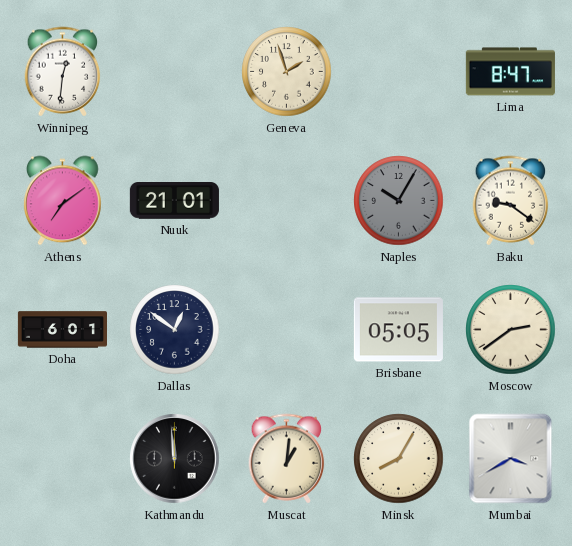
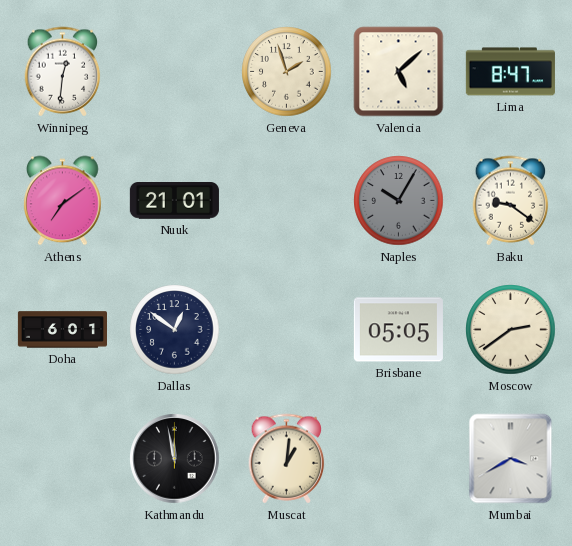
Valencia: none -> 5:08
Kathmandu: 11:59 -> 11:58
Minsk: 8:05 -> none
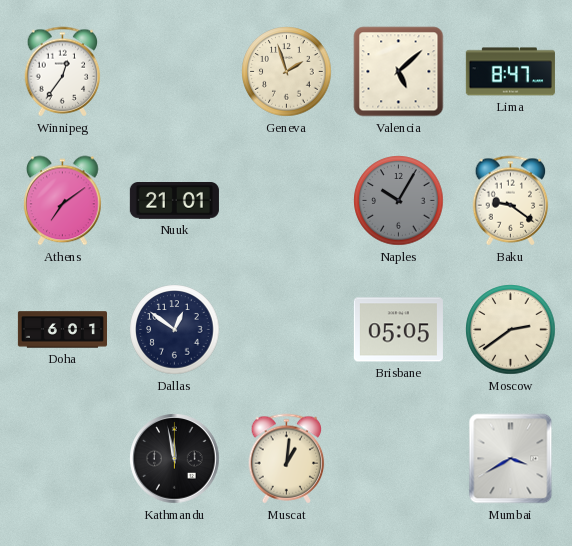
Winnipeg: 12:31 -> 12:36
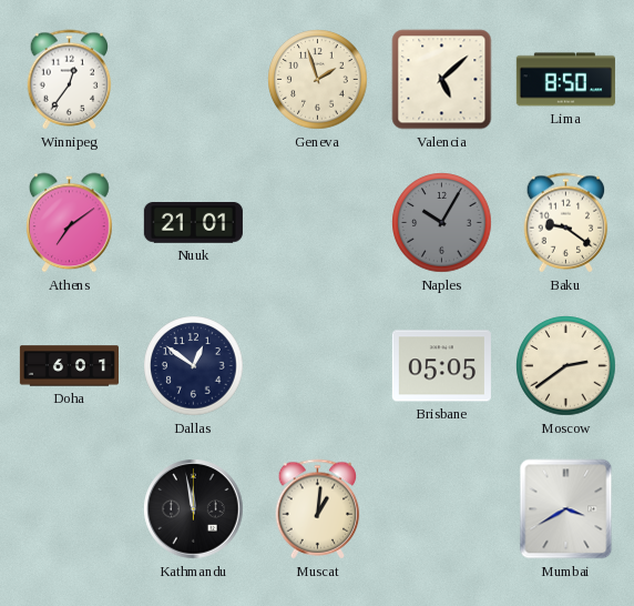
Lima: 8:47 -> 8:50
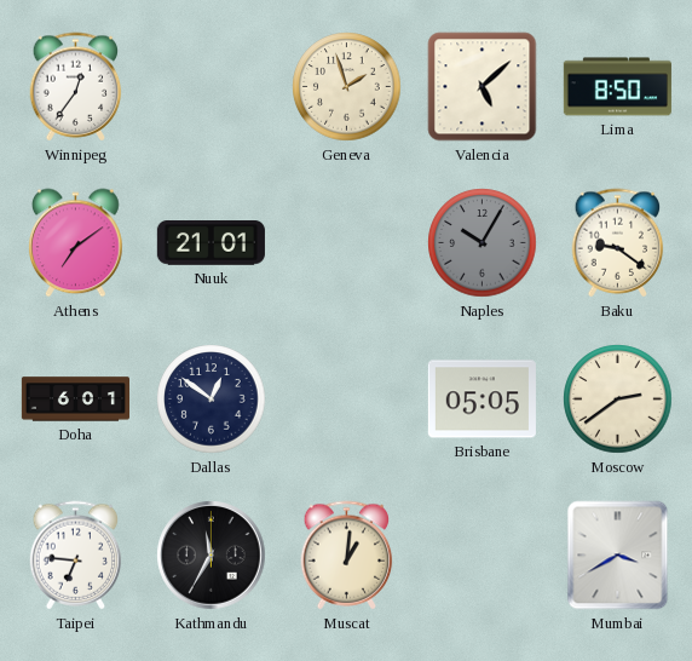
Taipei: none -> 6:46
Kathmandu: 11:58 -> 11:35
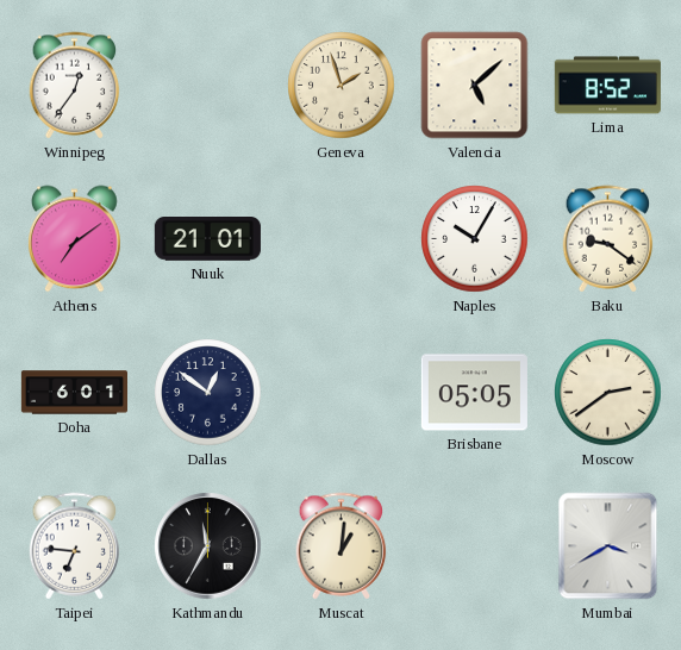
Lima: 8:50 -> 8:52
Naples dial: grey -> white
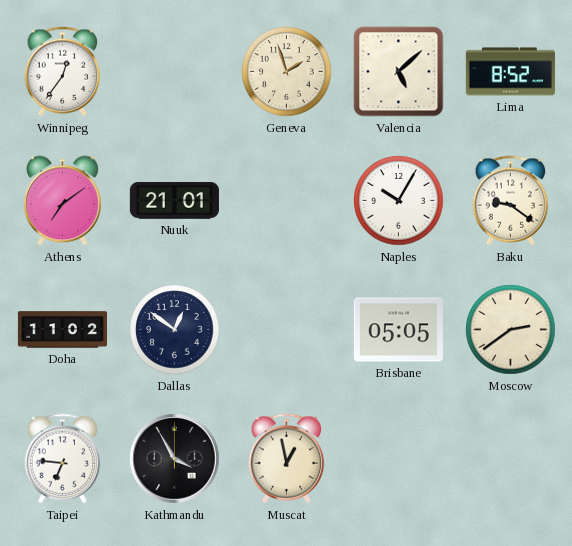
Doha: 6:01 -> 11:02
Kathmandu: 11:35 -> 3:55
Muscat: 1:01 -> 12:58
Mumbai: 3:40 -> none
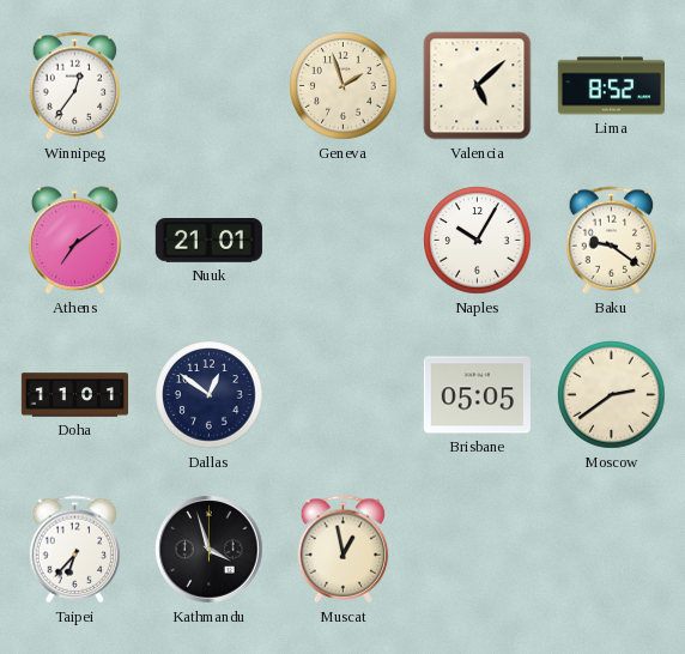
Doha: 11:02 -> 11:01
Taipei: 6:46 -> 6:37
Kathmandu: 3:55 -> 3:57
